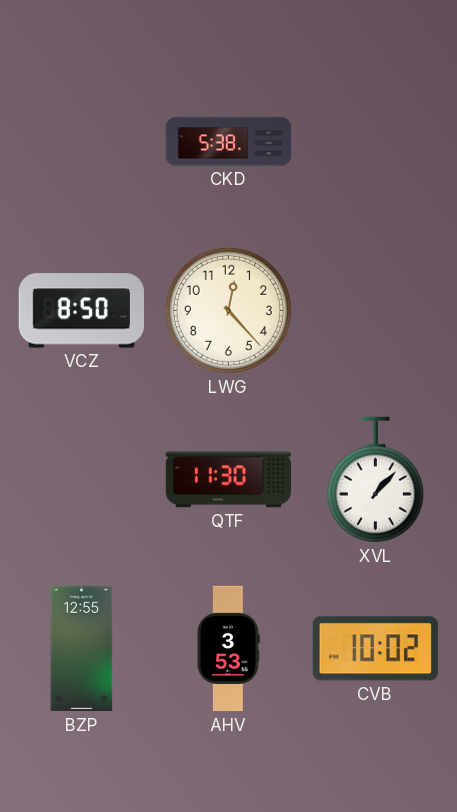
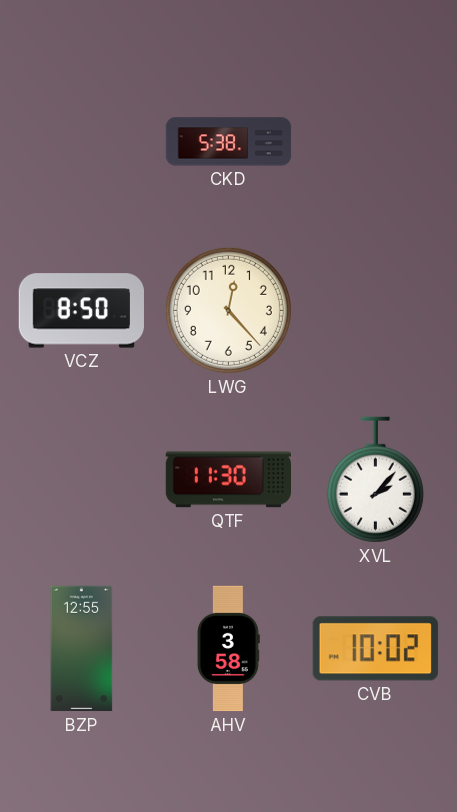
XVL: 1:07 -> 2:07
AHV: 3:53 -> 3:58
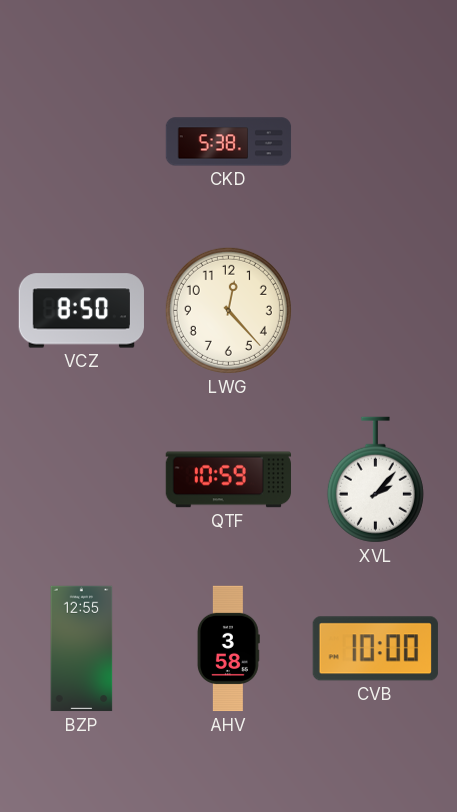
QTF: 11:30 -> 10:59
CVB: 10:02 -> 10:00
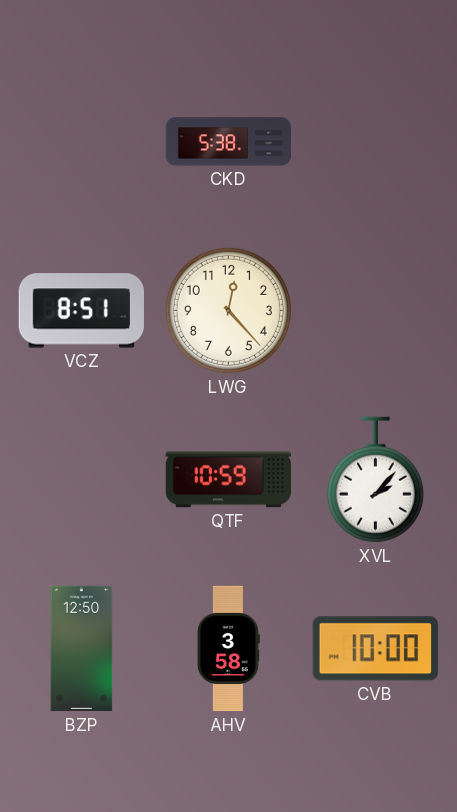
VCZ: 8:50 -> 8:51
BZP: 12:55 -> 12:50
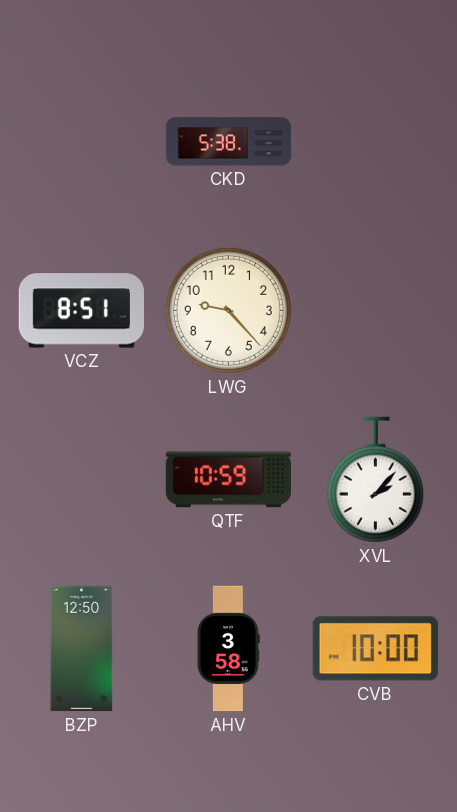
LWG: 12:23 -> 9:23
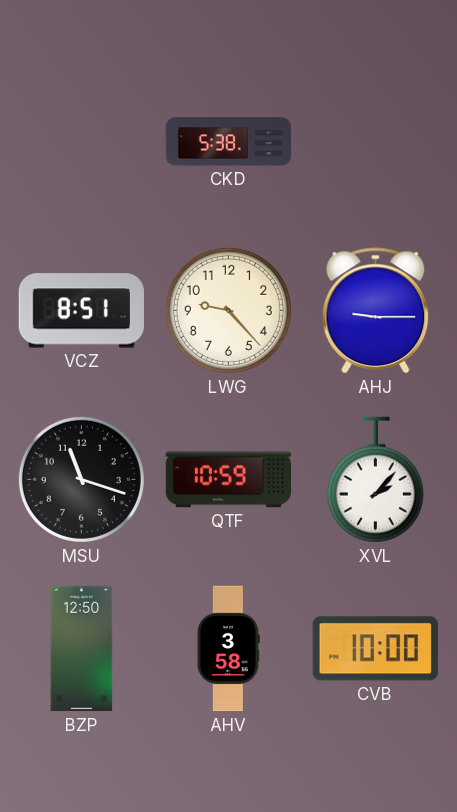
AHJ: none -> 9:15
MSU: none -> 11:18
